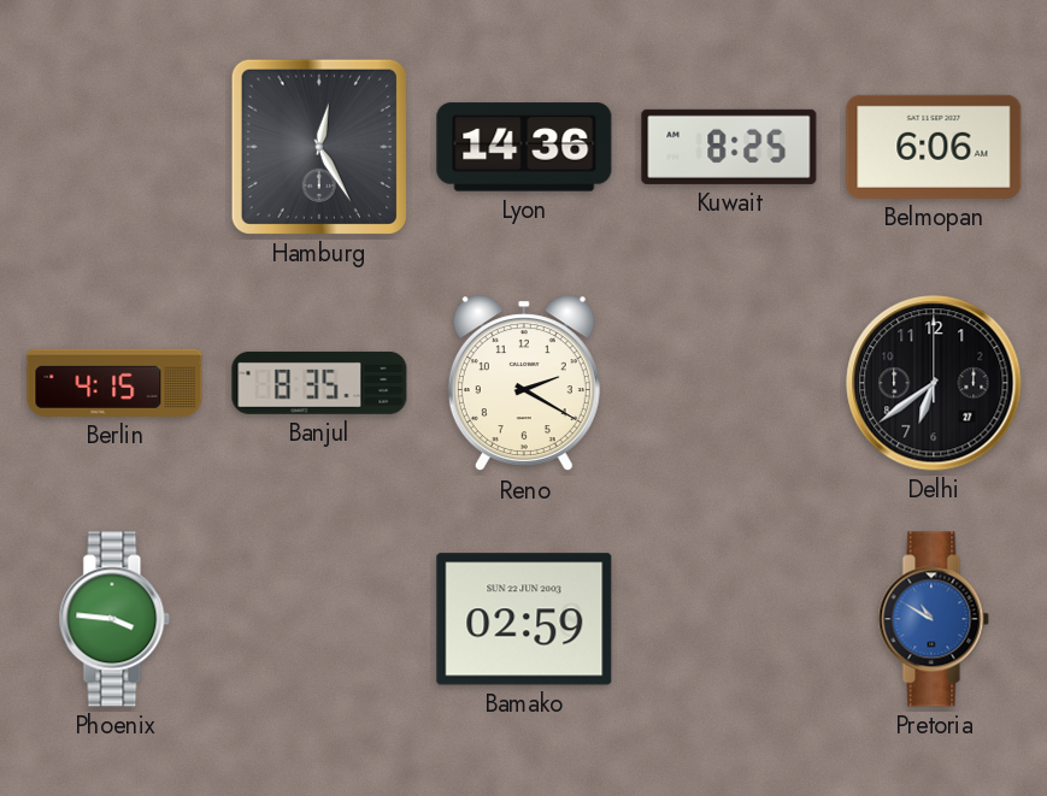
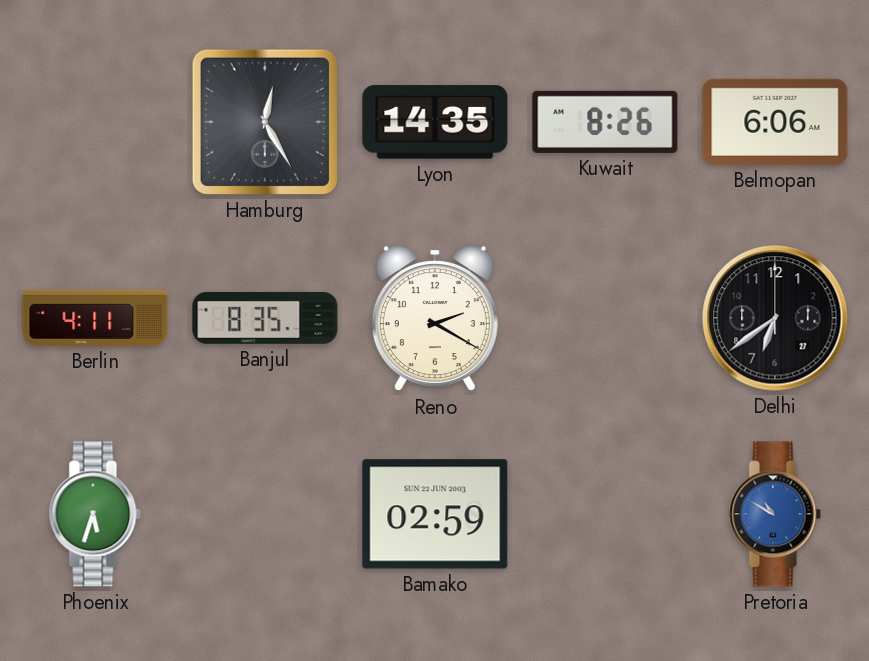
Lyon: 14:36 -> 14:35
Kuwait: 8:25 -> 8:26
Berlin: 4:15 -> 4:11
Phoenix: 3:46 -> 5:33
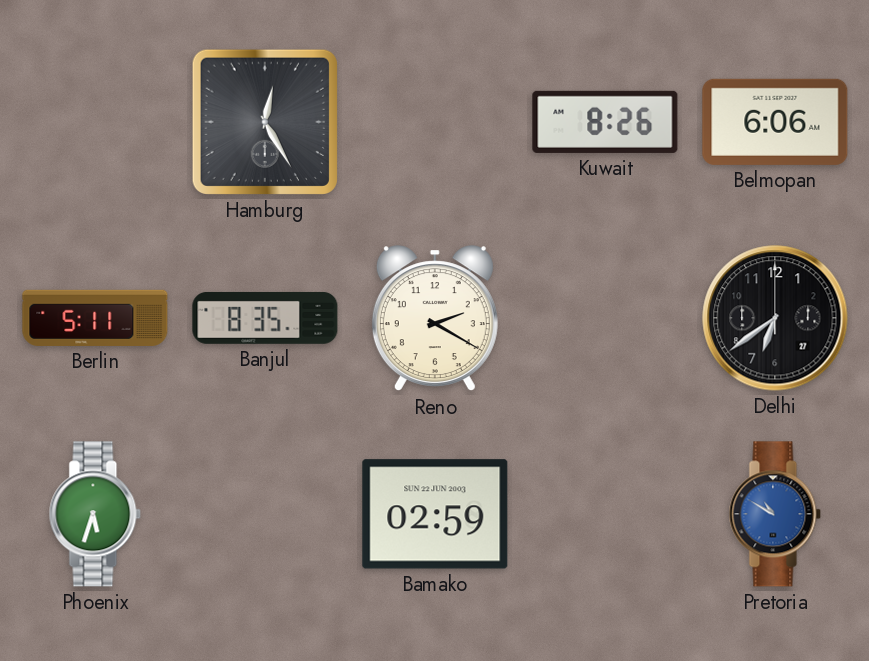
Lyon: 14:35 -> none
Berlin: 4:11 -> 5:11
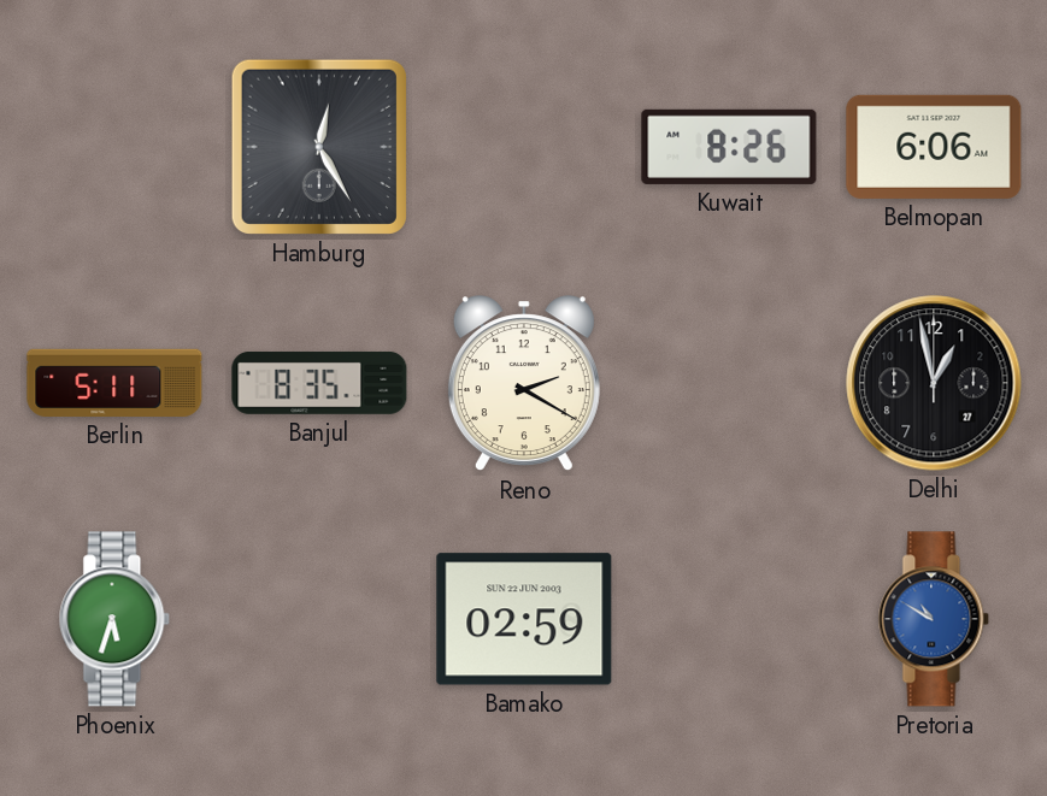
Delhi: 6:39 -> 12:58
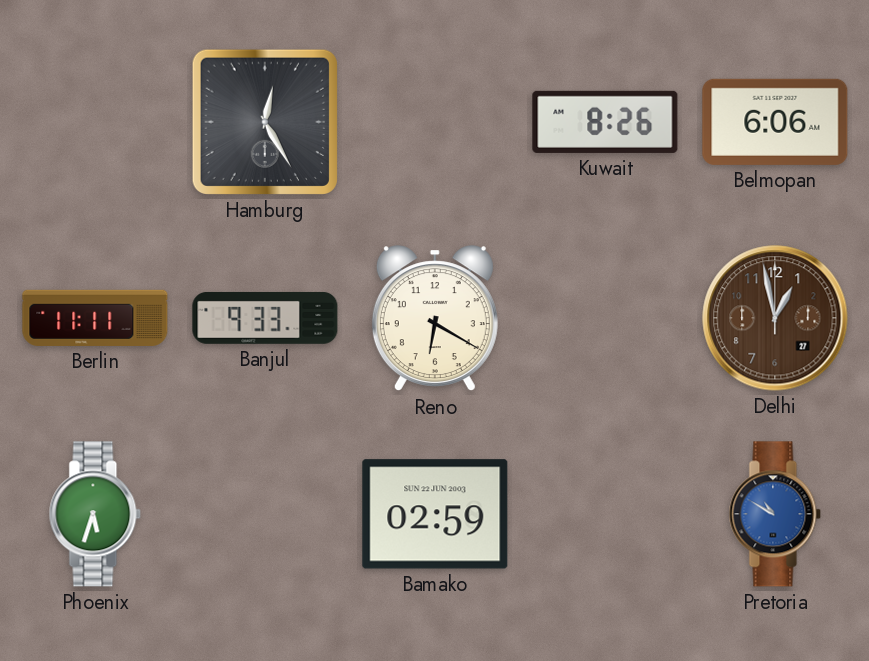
Berlin: 5:11 -> 11:11
Banjul: 8:35 -> 9:33
Reno: 2:20 -> 6:20
Delhi dial: black -> brown
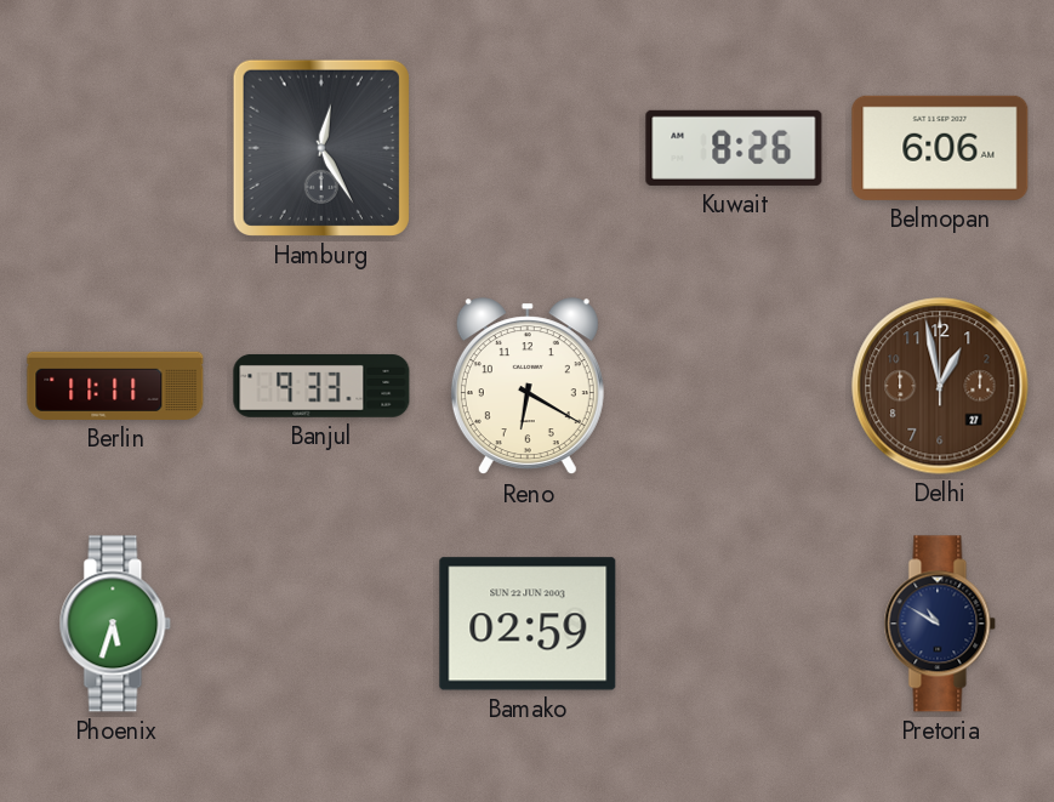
Pretoria dial: blue -> navy
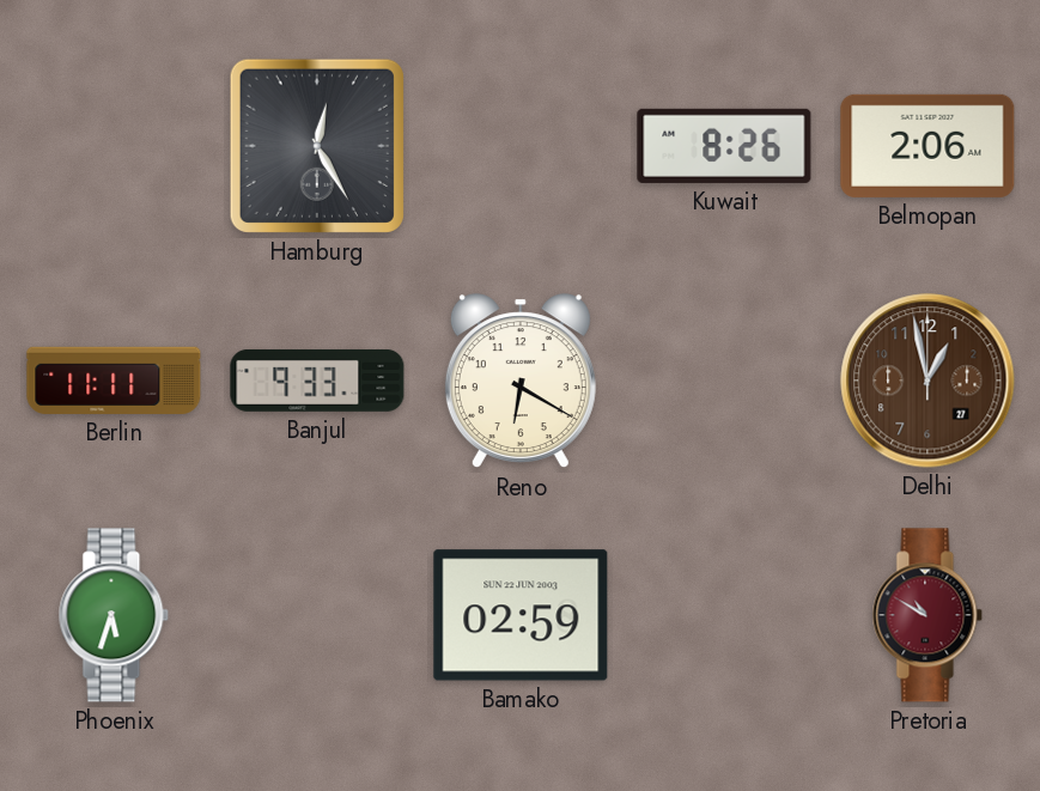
Belmopan: 6:06 -> 2:06
Pretoria dial: navy -> burgundy
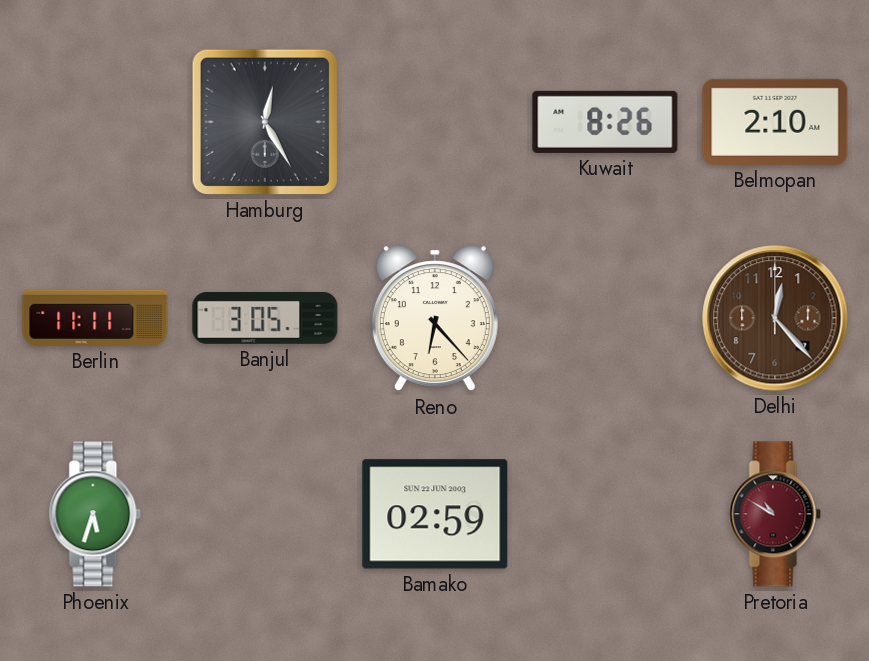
Belmopan: 2:06 -> 2:10
Banjul: 9:33 -> 3:05
Reno: 6:20 -> 6:23
Delhi: 12:58 -> 12:23
